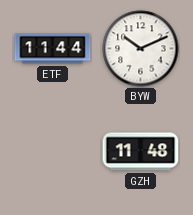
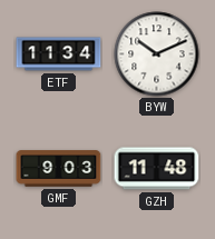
ETF: 11:44 -> 11:34
GMF: none -> 9:03
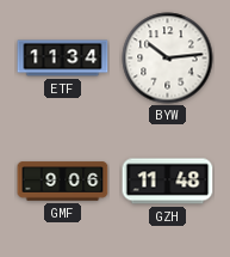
BYW: 10:11 -> 10:14
GMF: 9:03 -> 9:06
